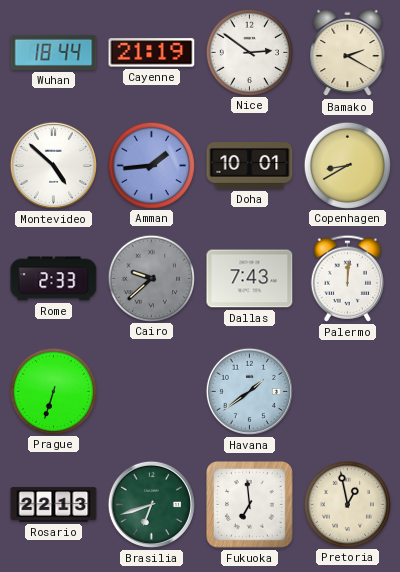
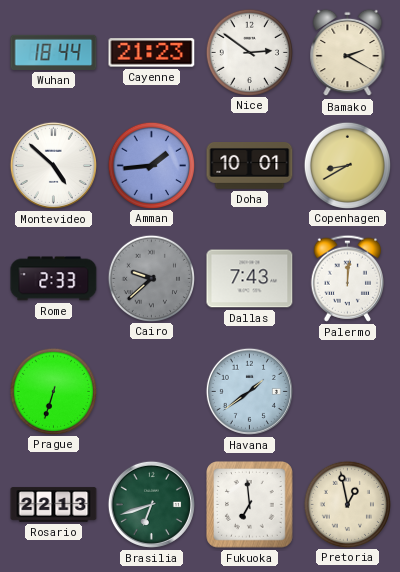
Cayenne: 21:19 -> 21:23
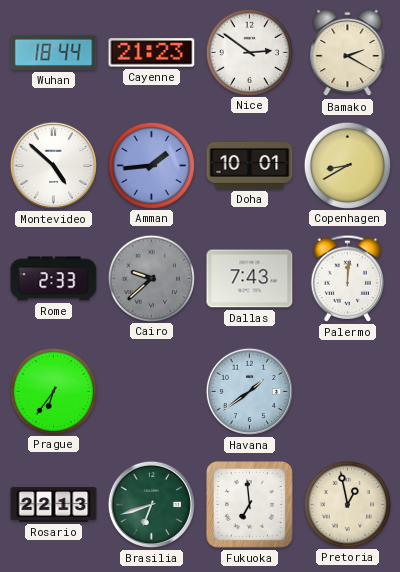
Prague: 6:33 -> 6:36
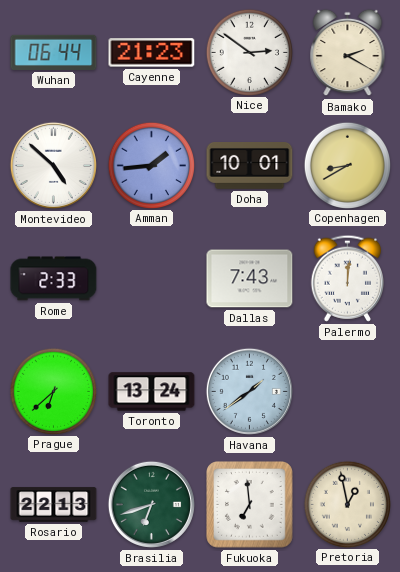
Wuhan: 18:44 -> 06:44
Cairo: 9:38 -> none
Prague: 6:36 -> 6:38
Toronto: none -> 13:24
